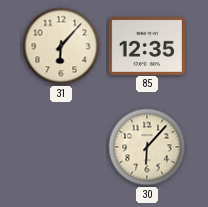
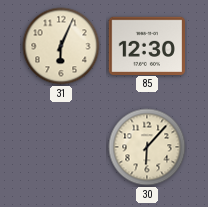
31: 6:07 -> 6:04
85: 12:35 -> 12:30
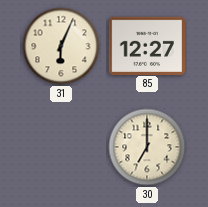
85: 12:30 -> 12:27
30: 6:07 -> 7:00
